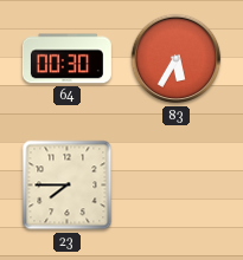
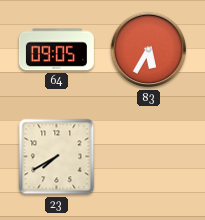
64: 00:30 -> 09:05
23: 7:45 -> 7:40
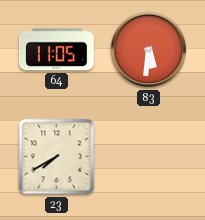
64: 09:05 -> 11:05
83: 5:35 -> 5:31
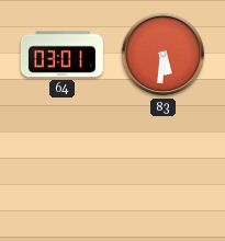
64: 11:05 -> 03:01
23: 7:40 -> none
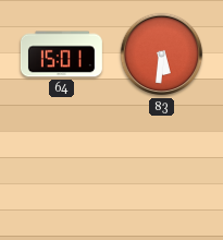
64: 03:01 -> 15:01
